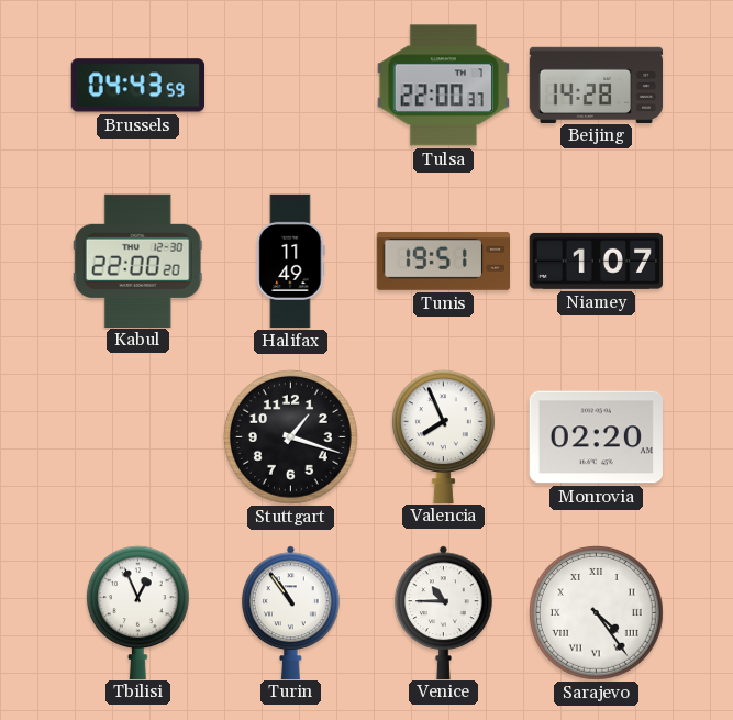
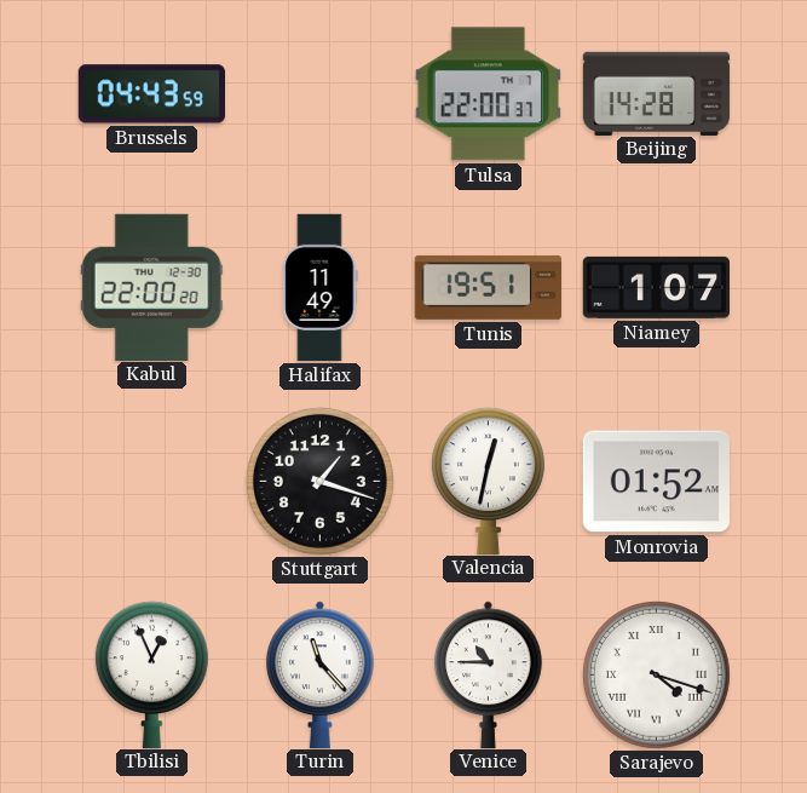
Valencia: 7:56 -> 12:32
Monrovia: 02:20 -> 01:52
Turin: 10:54 -> 11:23
Sarajevo: 4:24 -> 4:18
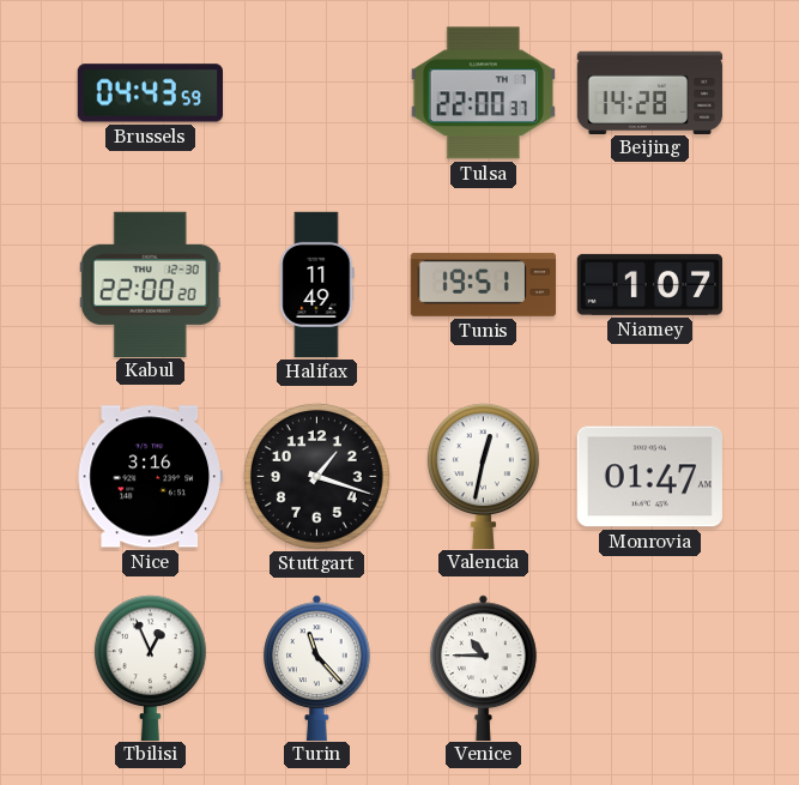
Nice: none -> 3:16
Monrovia: 01:52 -> 01:47
Sarajevo: 4:18 -> none
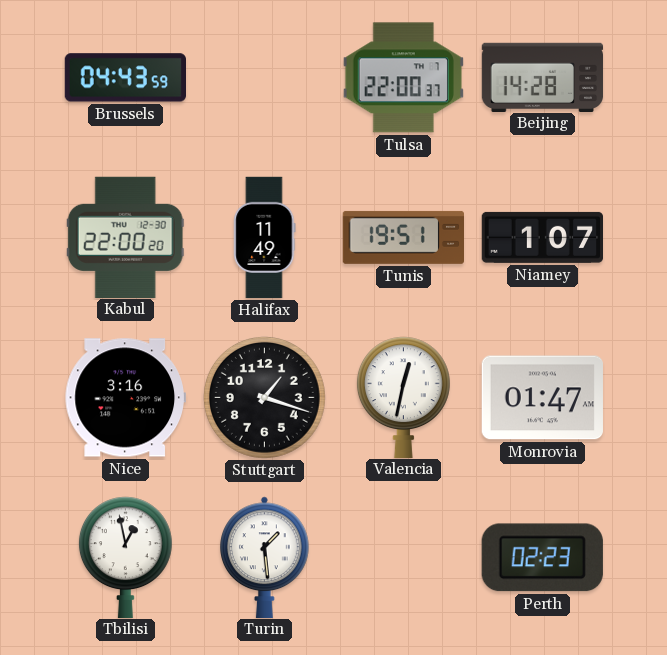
Tbilisi: 12:56 -> 12:58
Turin: 11:23 -> 1:29
Venice: 10:45 -> none
Perth: none -> 02:23
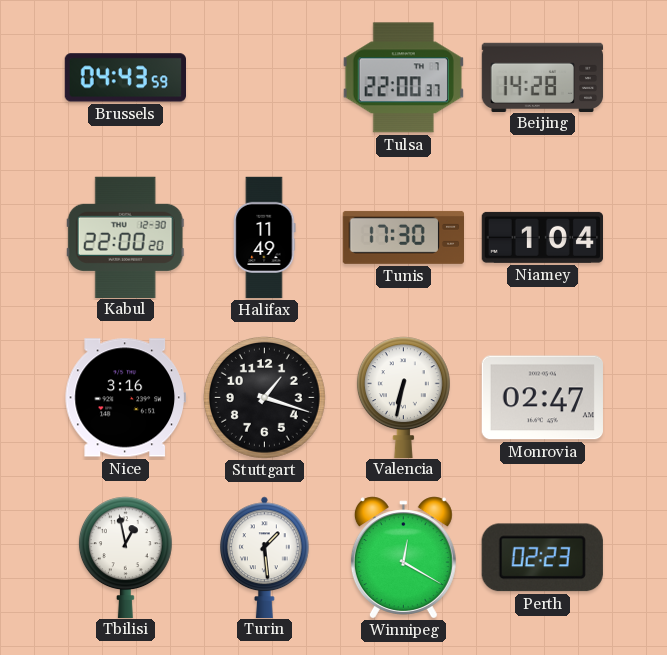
Tunis: 19:51 -> 17:30
Niamey: 1:07 -> 1:04
Valencia: 12:32 -> 6:32
Monrovia: 01:47 -> 02:47
Winnipeg: none -> 12:20
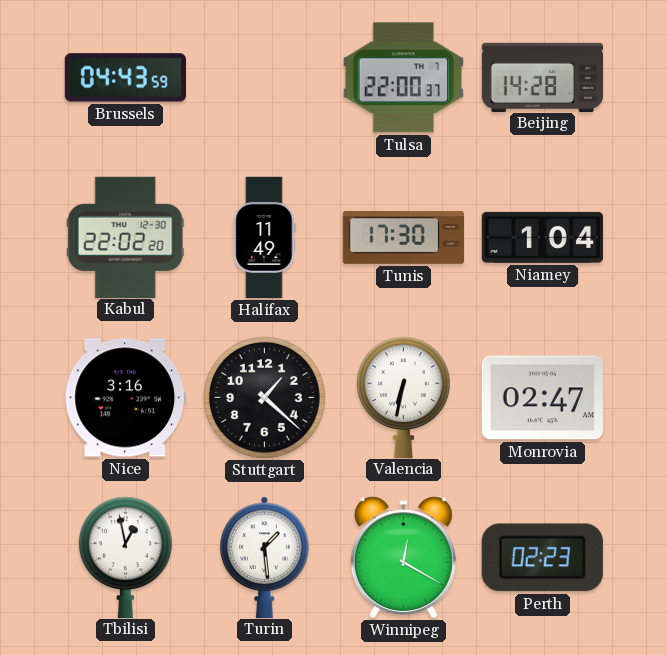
Kabul: 22:00 -> 22:02
Stuttgart: 1:18 -> 1:22
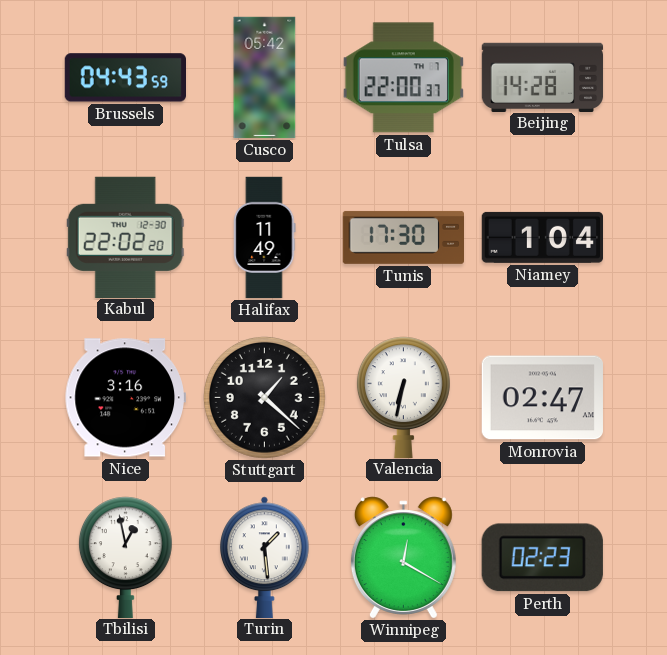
Cusco: none -> 05:42
